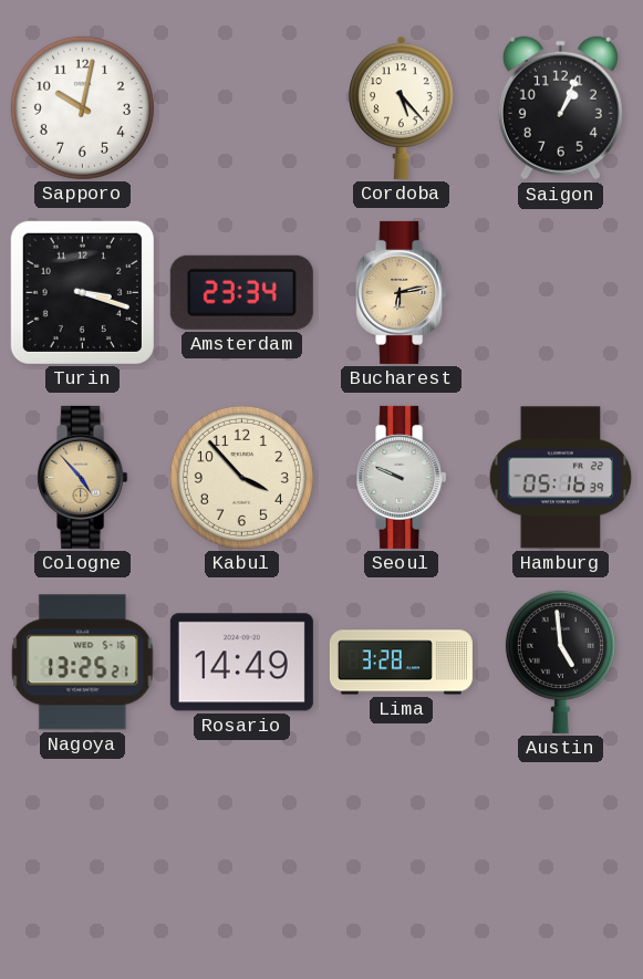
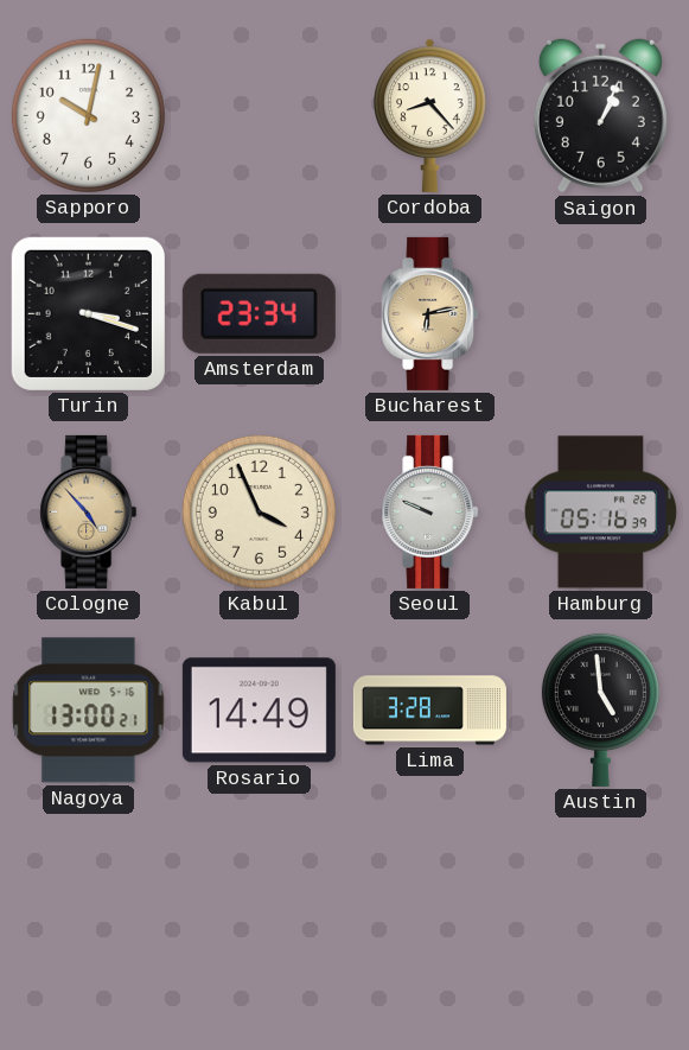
Cordoba: 5:23 -> 8:23
Kabul: 3:53 -> 3:56
Nagoya: 13:25 -> 13:00
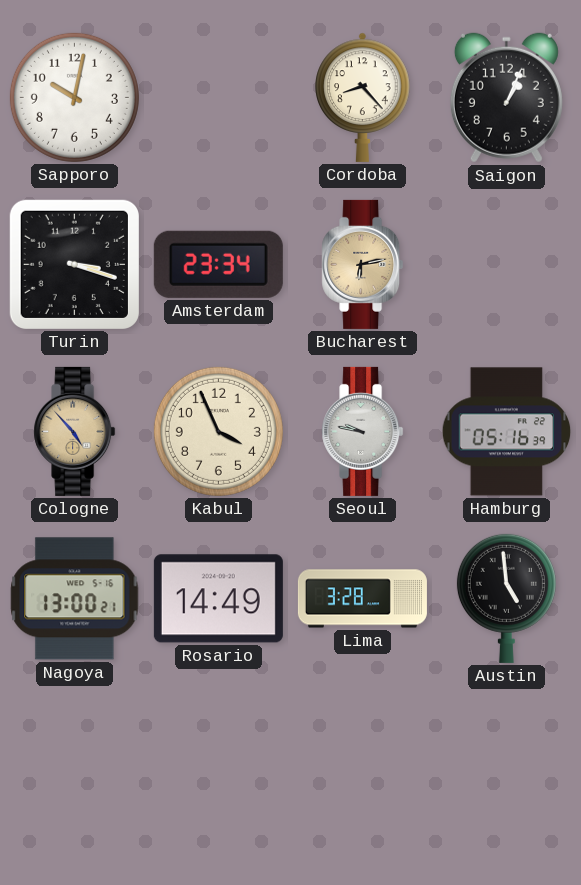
Seoul: 9:49 -> 9:47
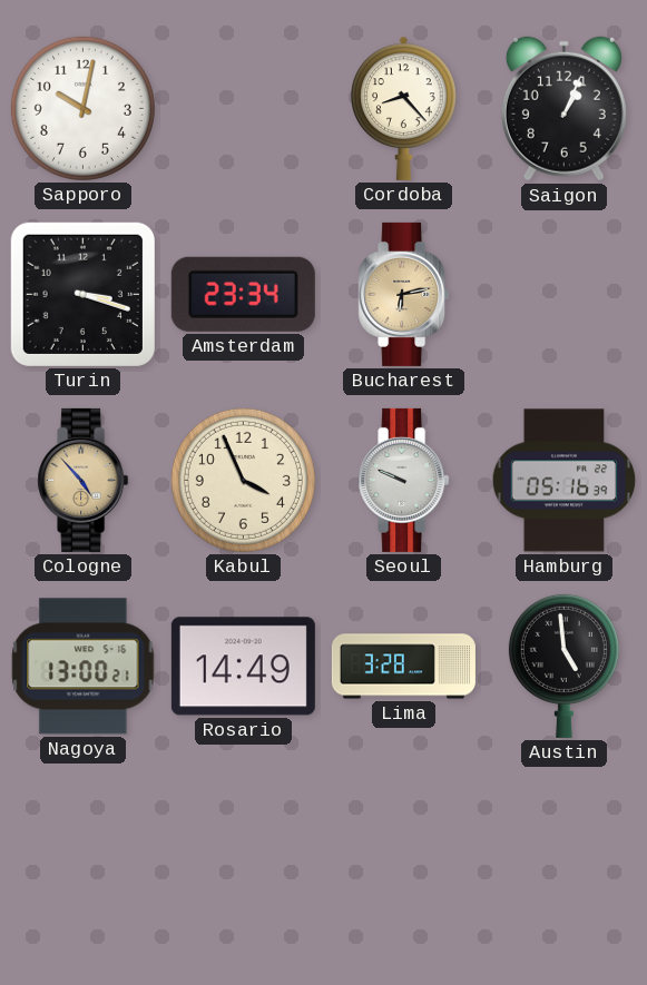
Seoul: 9:47 -> 9:49
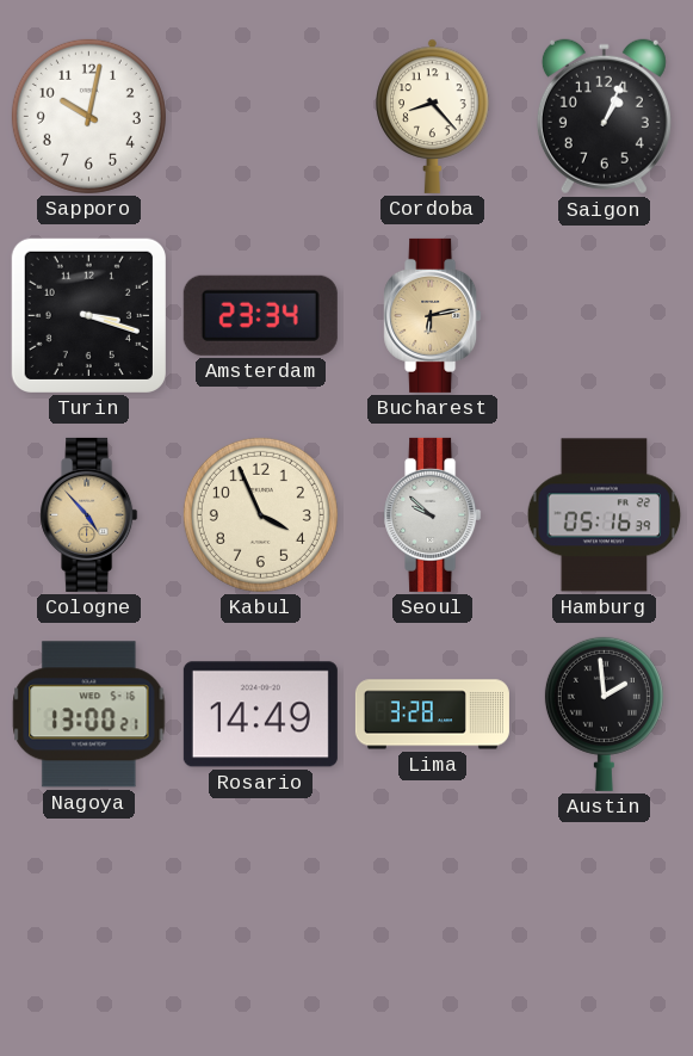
Seoul: 9:49 -> 9:52
Austin: 4:59 -> 1:59
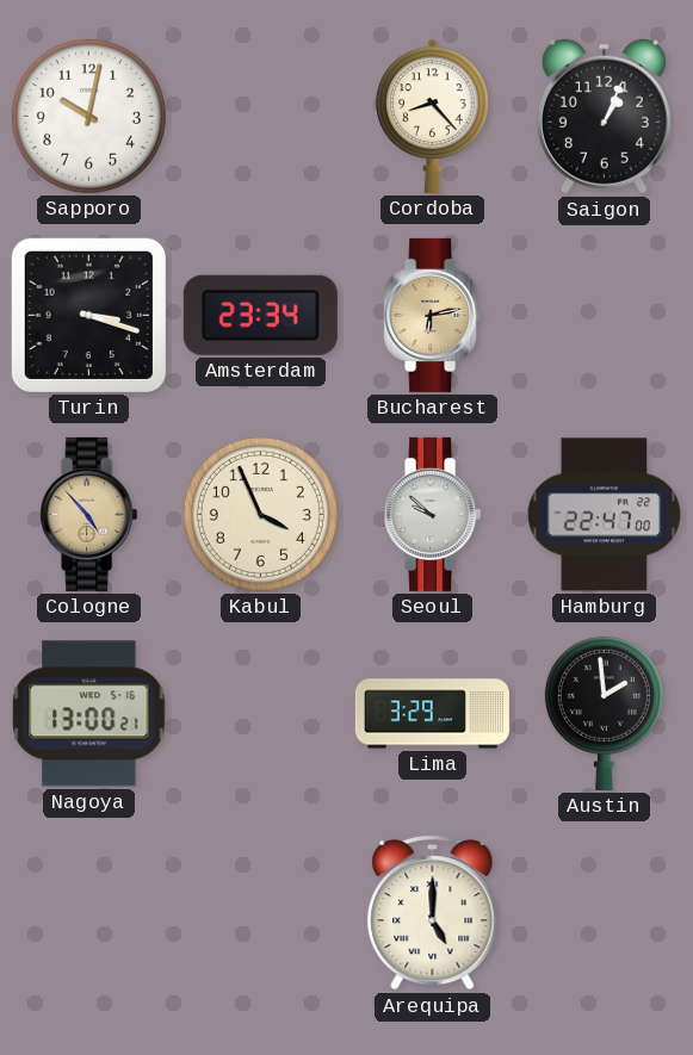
Hamburg: 05:16 -> 22:47
Rosario: 14:49 -> none
Lima: 3:28 -> 3:29
Arequipa: none -> 5:00
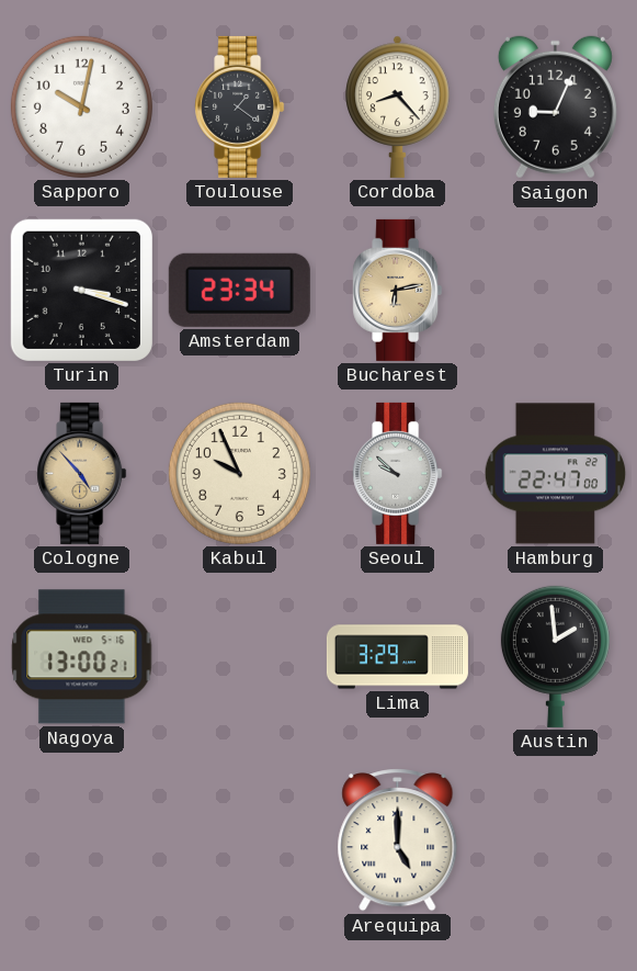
Toulouse: none -> 1:21
Saigon: 1:04 -> 9:04
Kabul: 3:56 -> 9:56
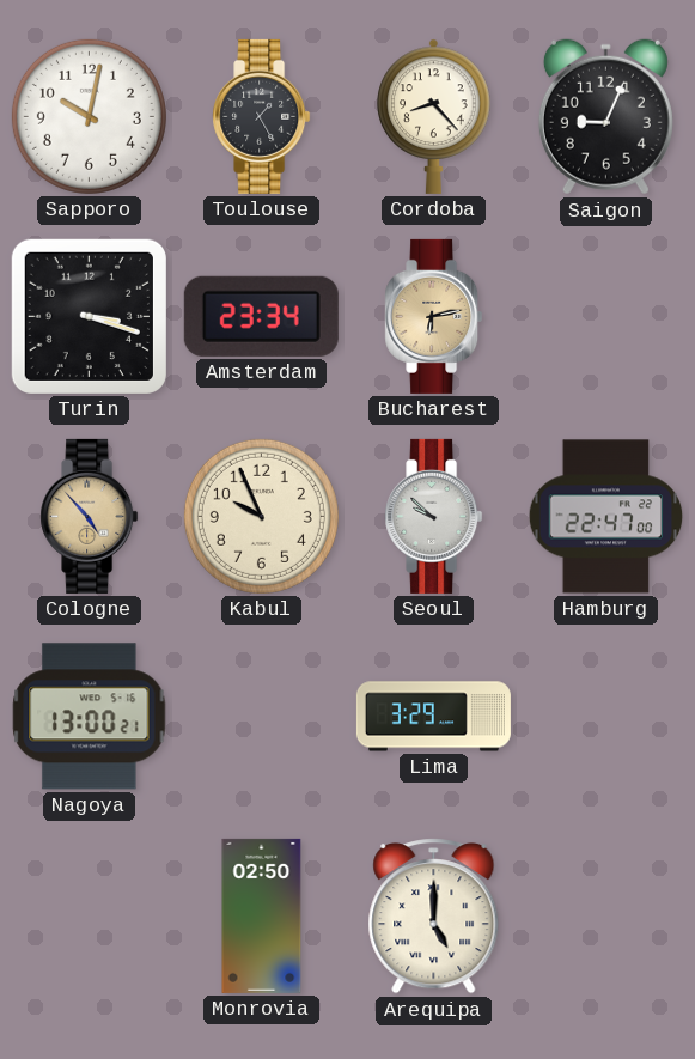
Toulouse: 1:21 -> 1:25
Austin: 1:59 -> none
Monrovia: none -> 02:50
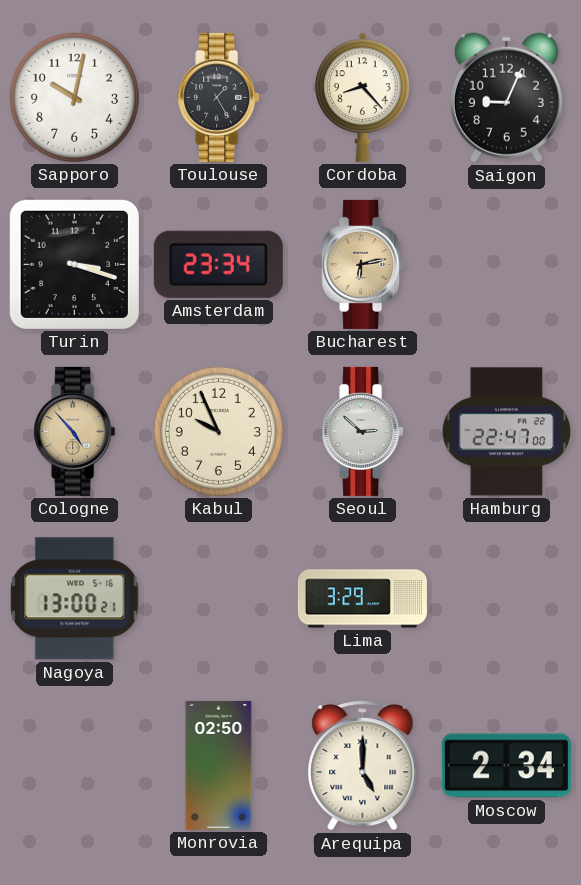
Seoul: 9:52 -> 2:52
Moscow: none -> 2:34
